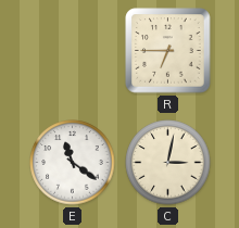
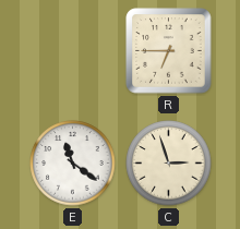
C: 3:02 -> 2:57
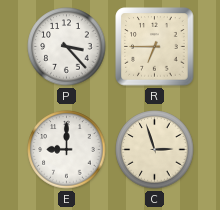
P: none -> 3:23
E: 11:21 -> 9:00
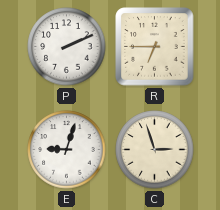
P: 3:23 -> 2:11
E: 9:00 -> 9:03
